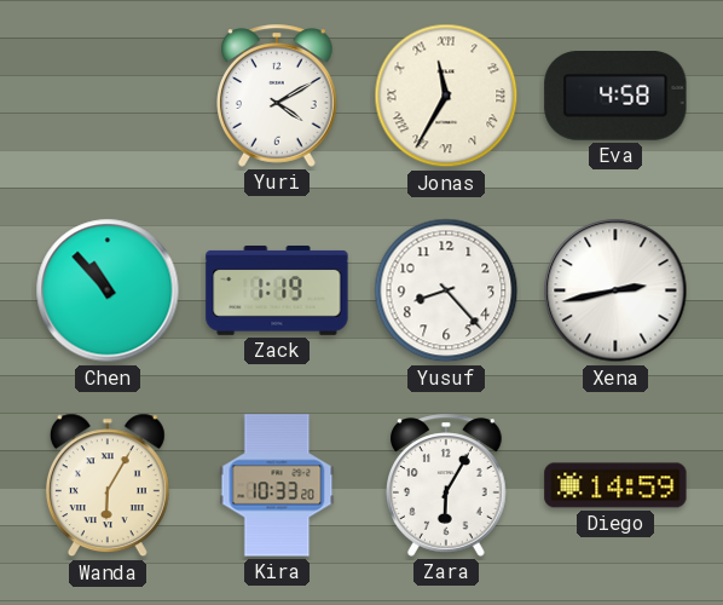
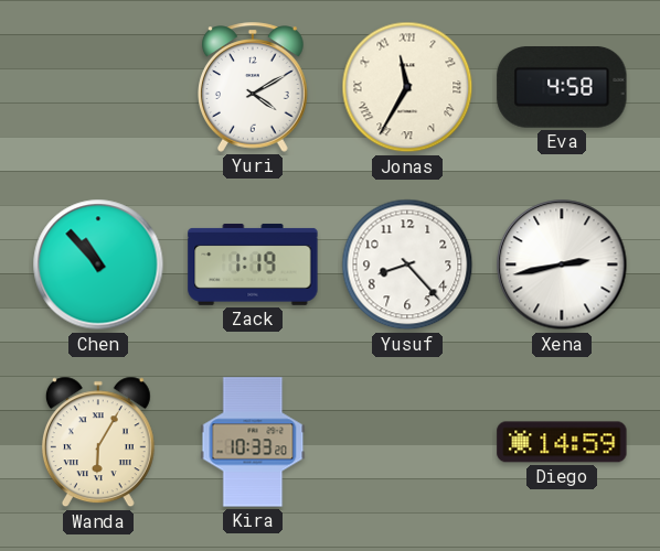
Zara: 6:05 -> none
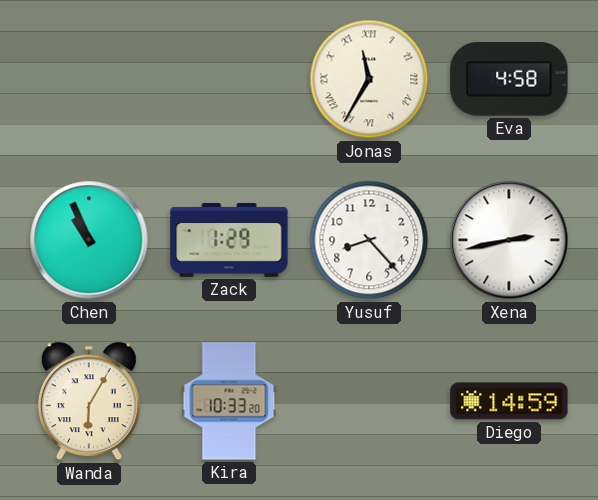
Yuri: 4:10 -> none
Chen: 10:53 -> 10:56
Zack: 1:19 -> 1:29
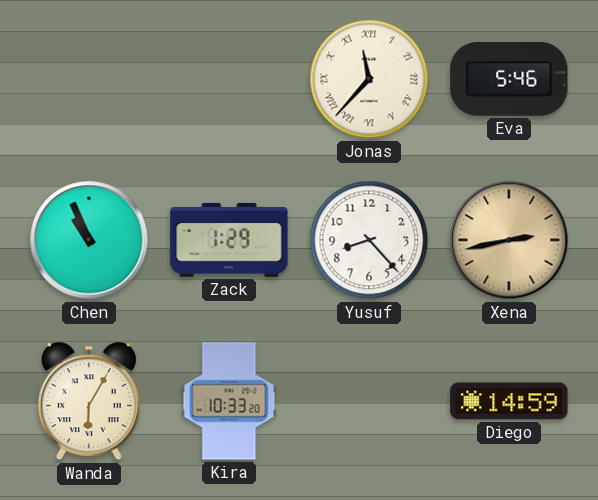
Jonas: 11:35 -> 11:37
Eva: 4:58 -> 5:46
Xena dial: white -> champagne
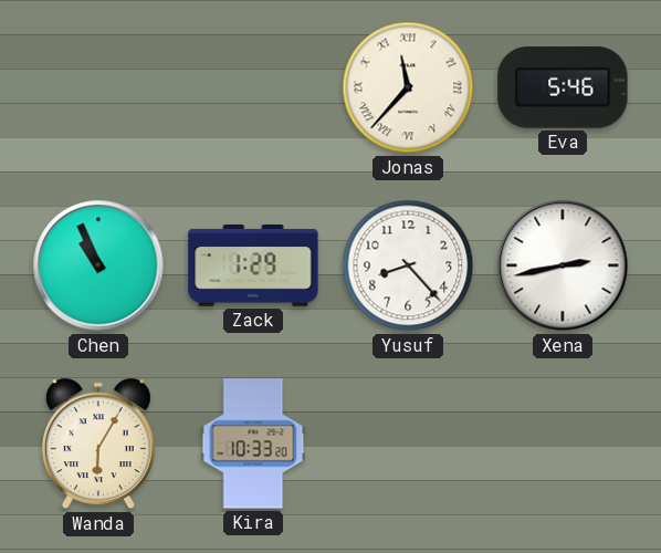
Xena dial: champagne -> white
Diego: 14:59 -> none
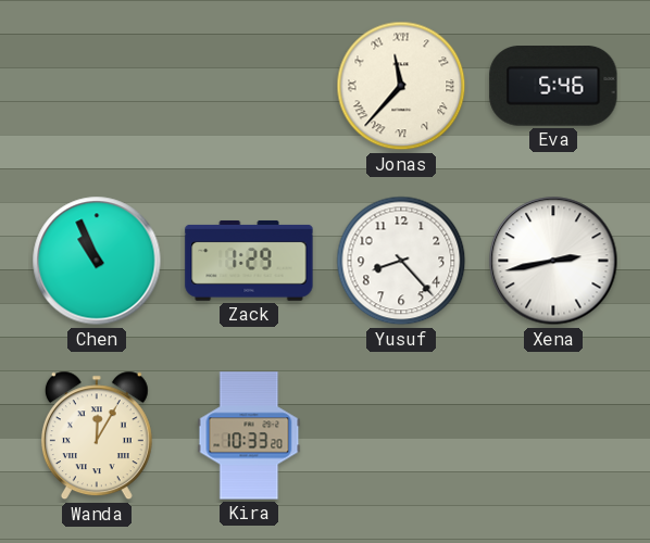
Wanda: 6:05 -> 12:05
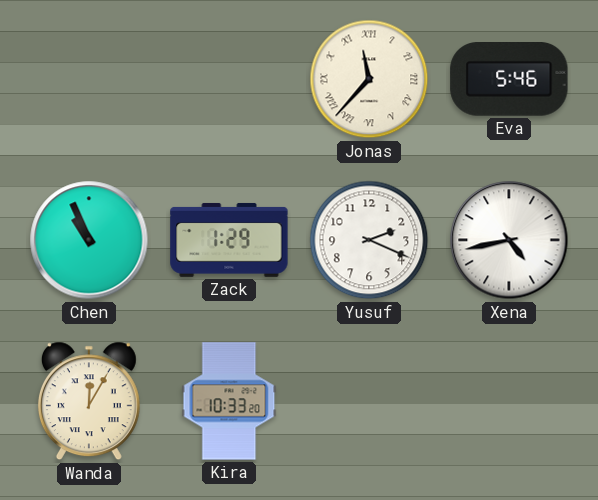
Yusuf: 8:23 -> 2:19
Xena: 2:43 -> 4:43
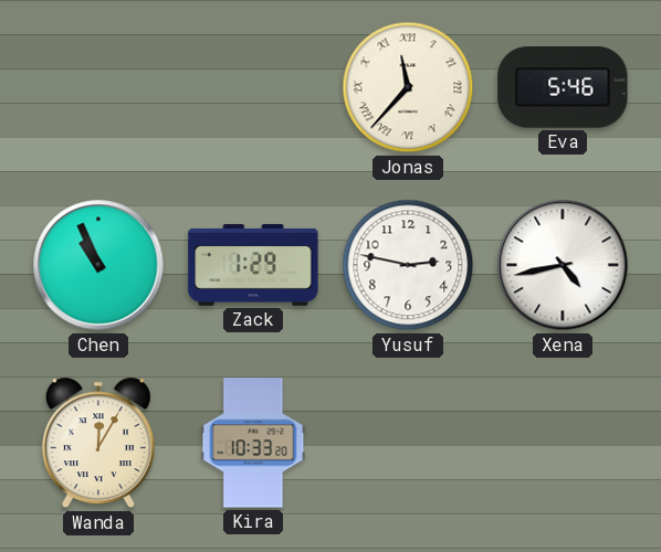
Yusuf: 2:19 -> 2:47
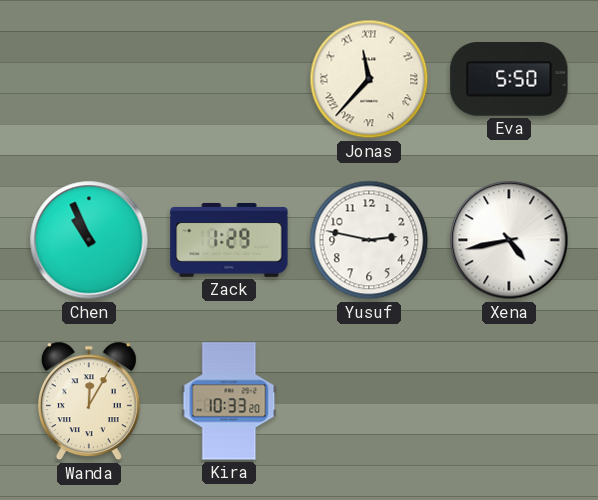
Eva: 5:46 -> 5:50
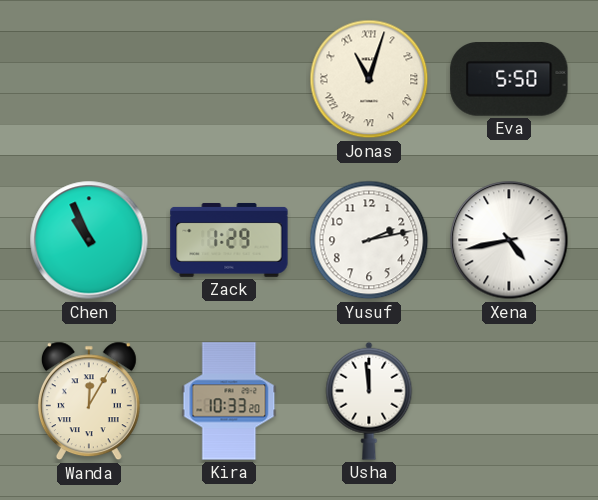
Jonas: 11:37 -> 11:03
Yusuf: 2:47 -> 2:13
Usha: none -> 11:59
